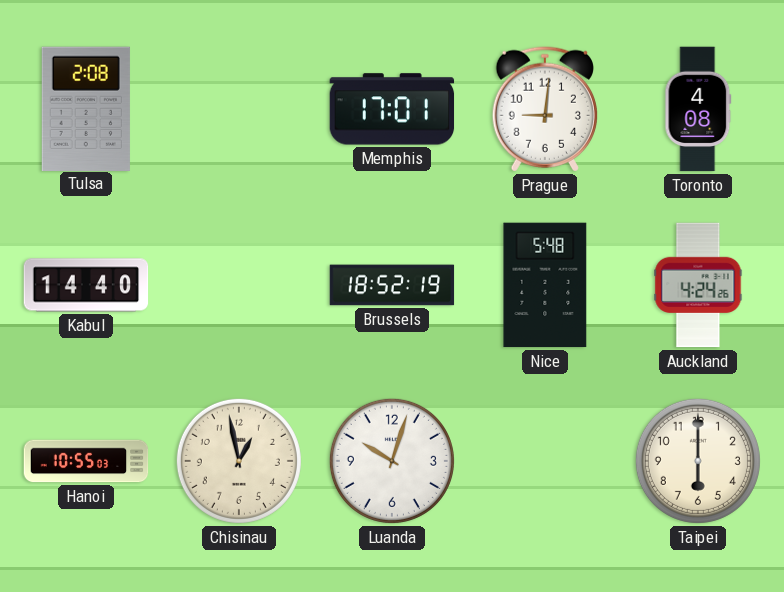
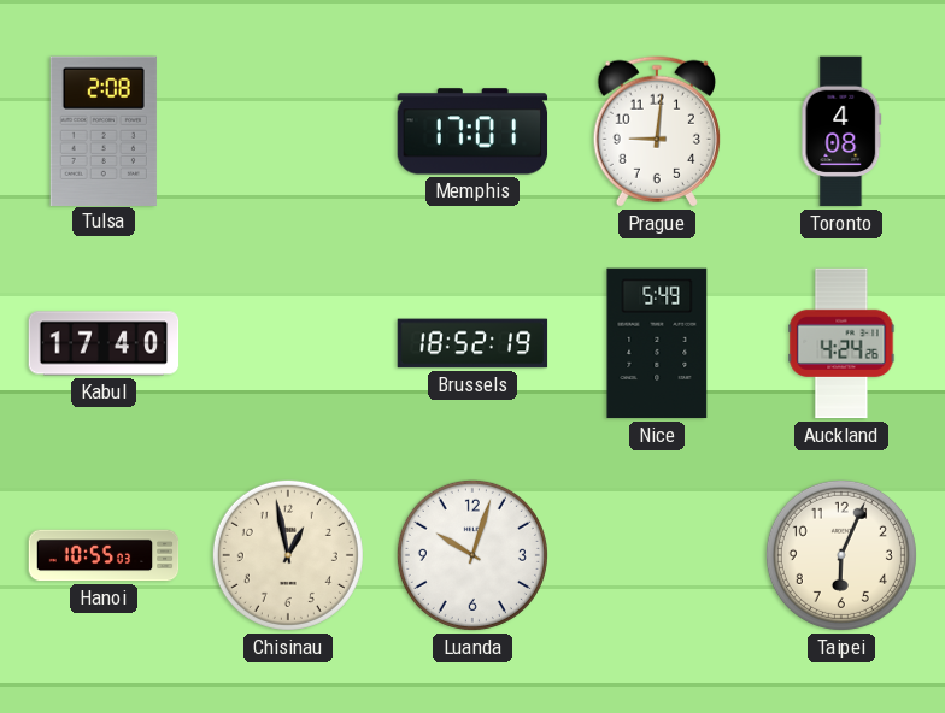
Kabul: 14:40 -> 17:40
Nice: 5:48 -> 5:49
Taipei: 6:00 -> 6:04
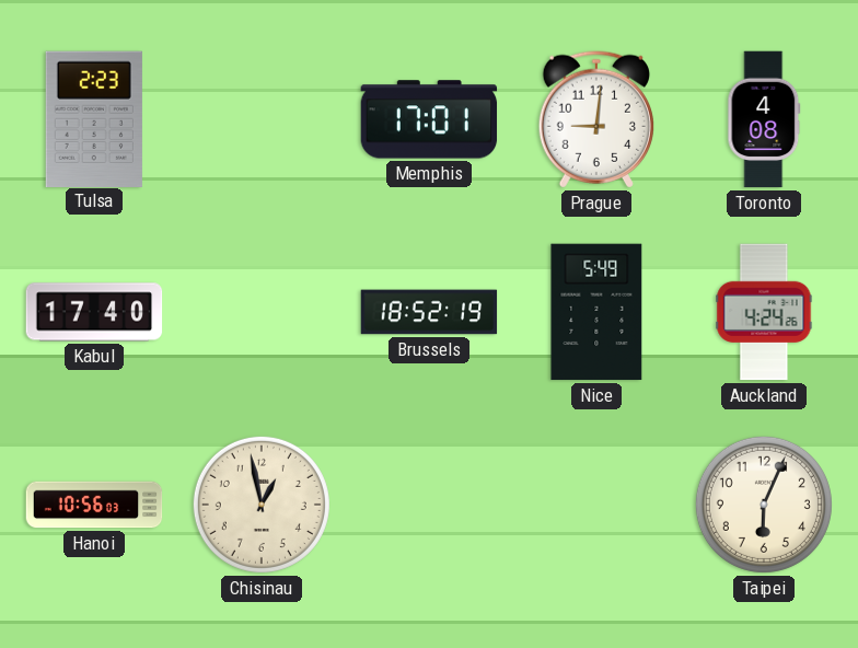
Tulsa: 2:08 -> 2:23
Hanoi: 10:55 -> 10:56
Luanda: 10:03 -> none
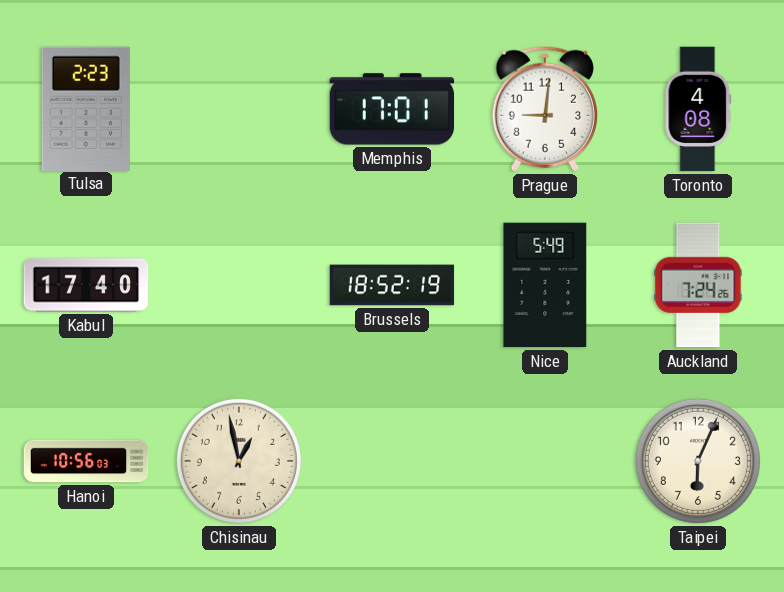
Auckland: 4:24 -> 7:24
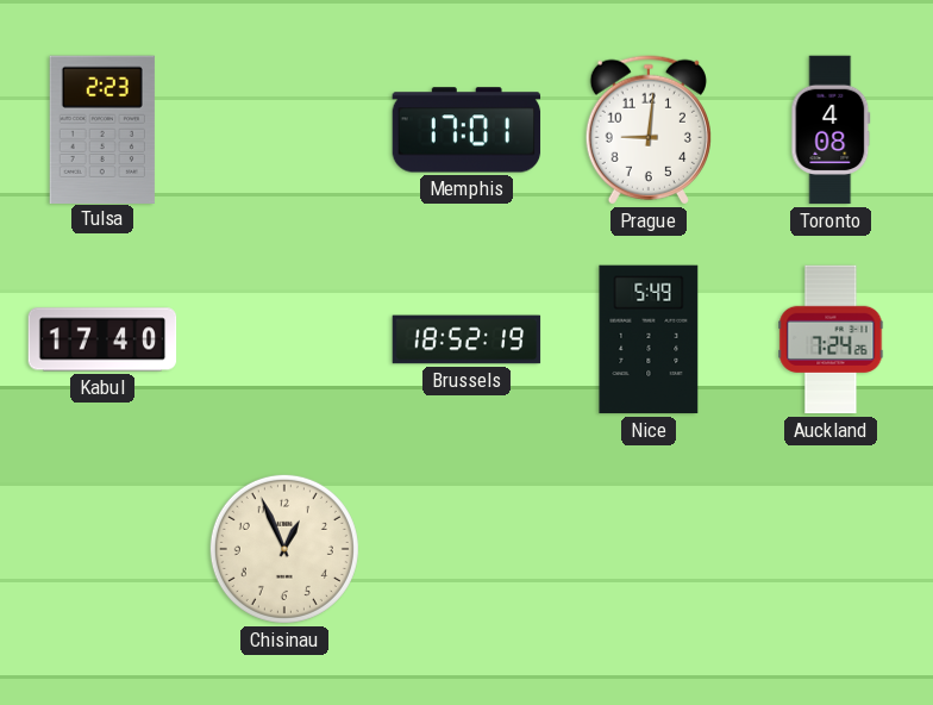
Hanoi: 10:56 -> none
Chisinau: 12:58 -> 12:56
Taipei: 6:04 -> none
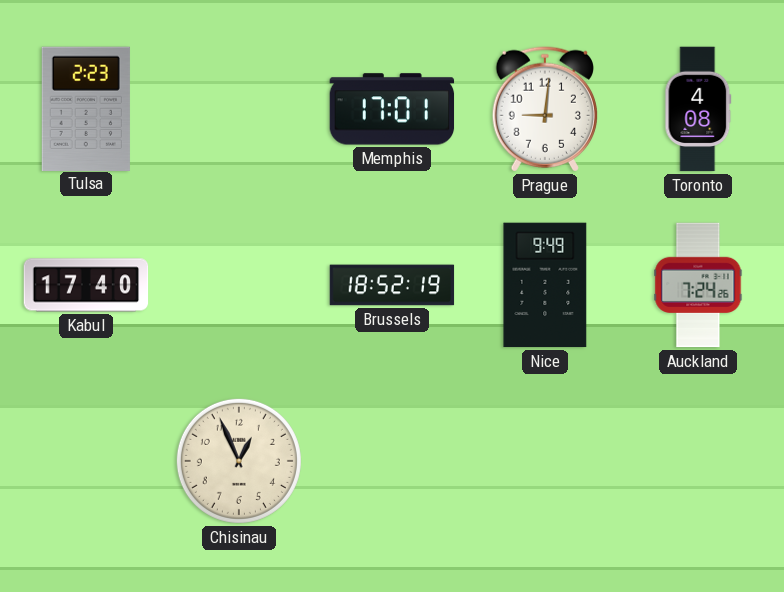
Nice: 5:49 -> 9:49
